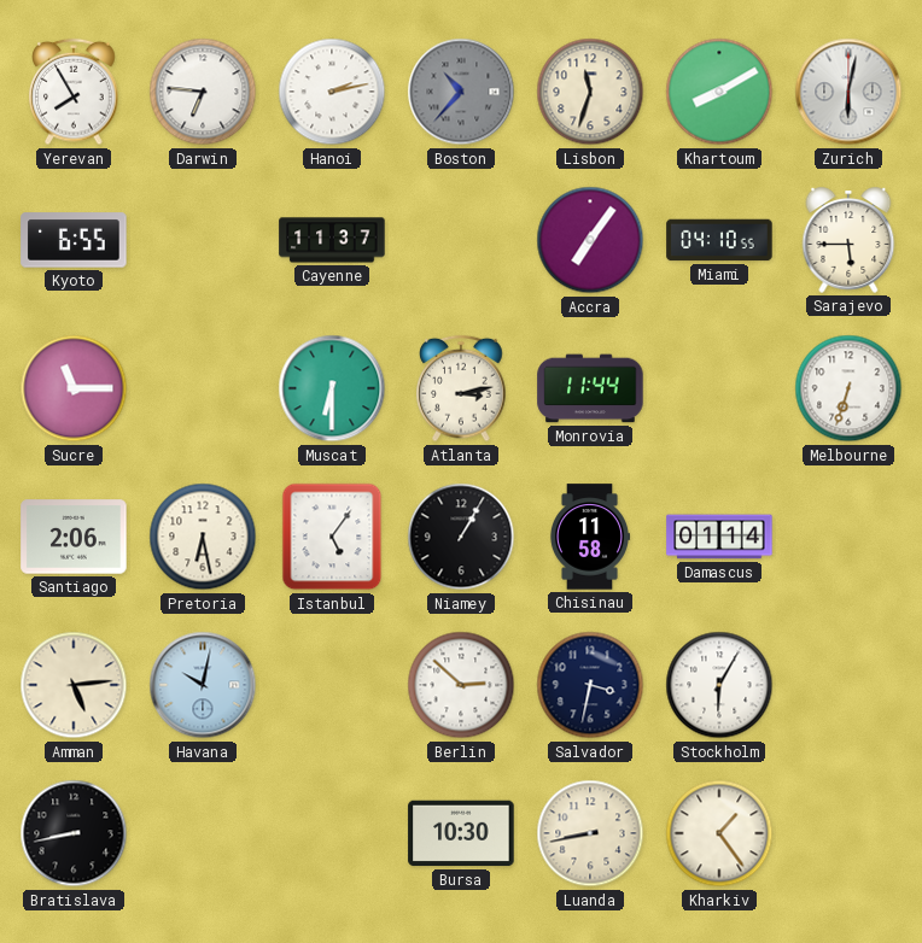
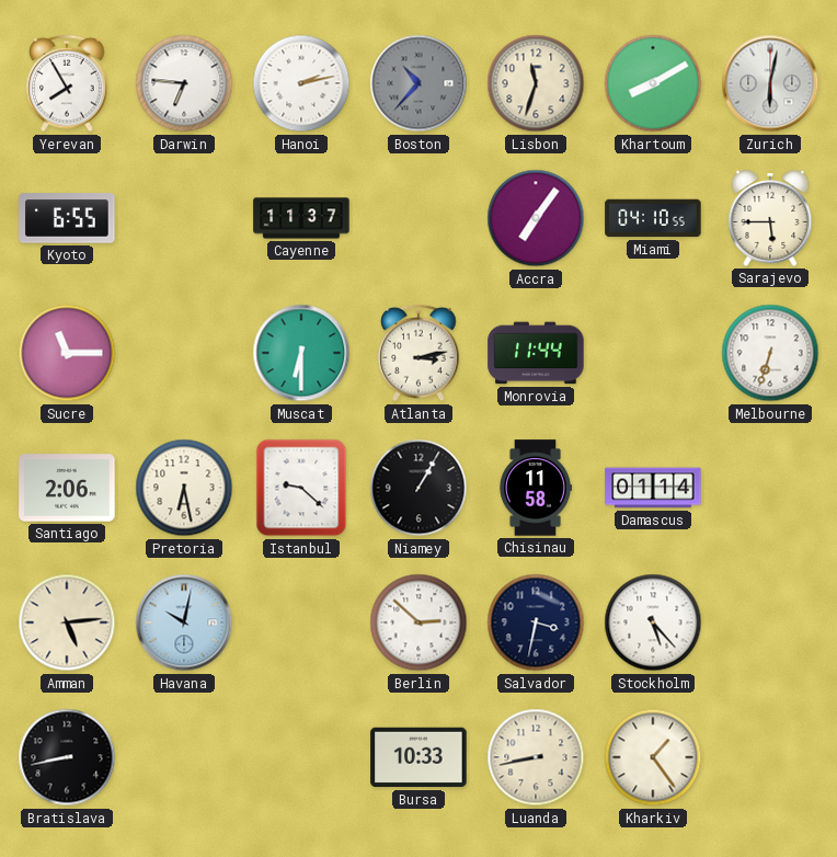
Istanbul: 5:06 -> 9:22
Stockholm: 6:05 -> 5:23
Bursa: 10:30 -> 10:33
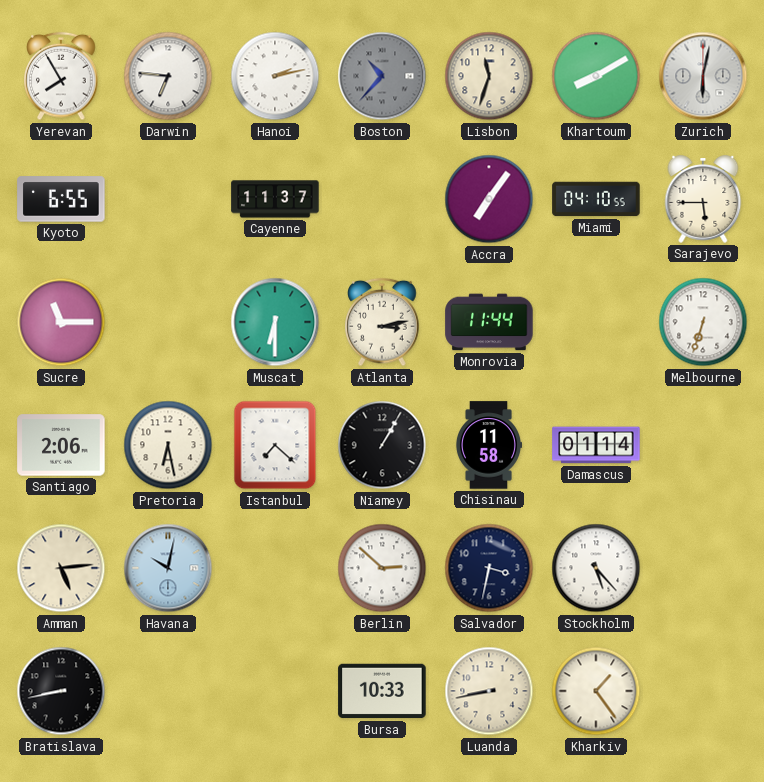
Istanbul: 9:22 -> 7:22
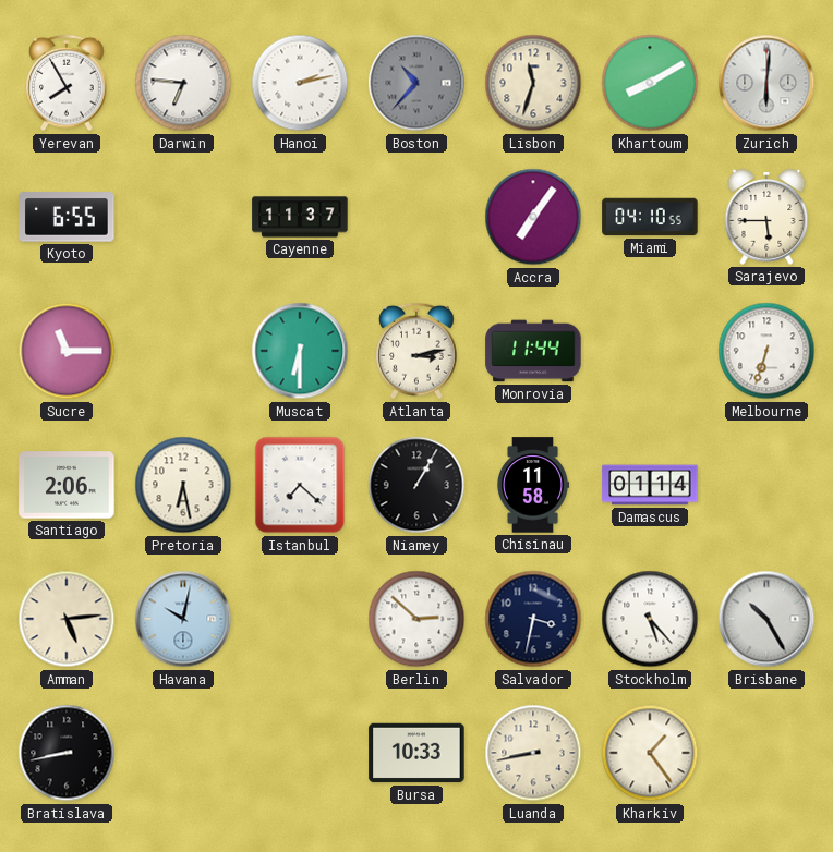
Zurich: 6:02 -> 6:01
Brisbane: none -> 10:25
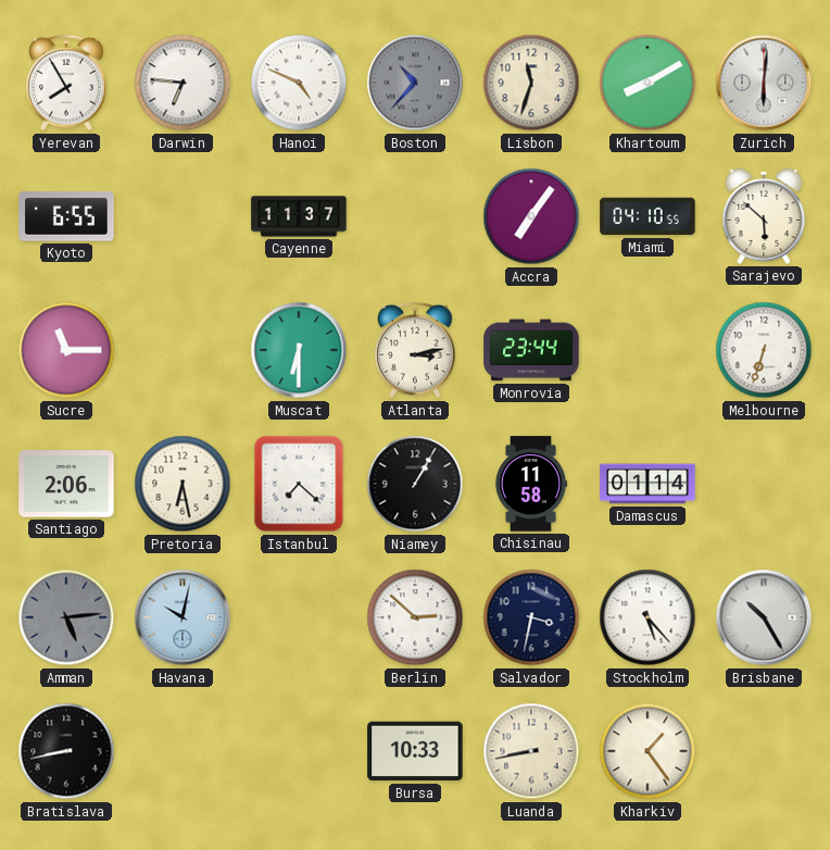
Hanoi: 2:13 -> 4:49
Sarajevo: 5:45 -> 5:52
Monrovia: 11:44 -> 23:44
Amman dial: cream -> grey
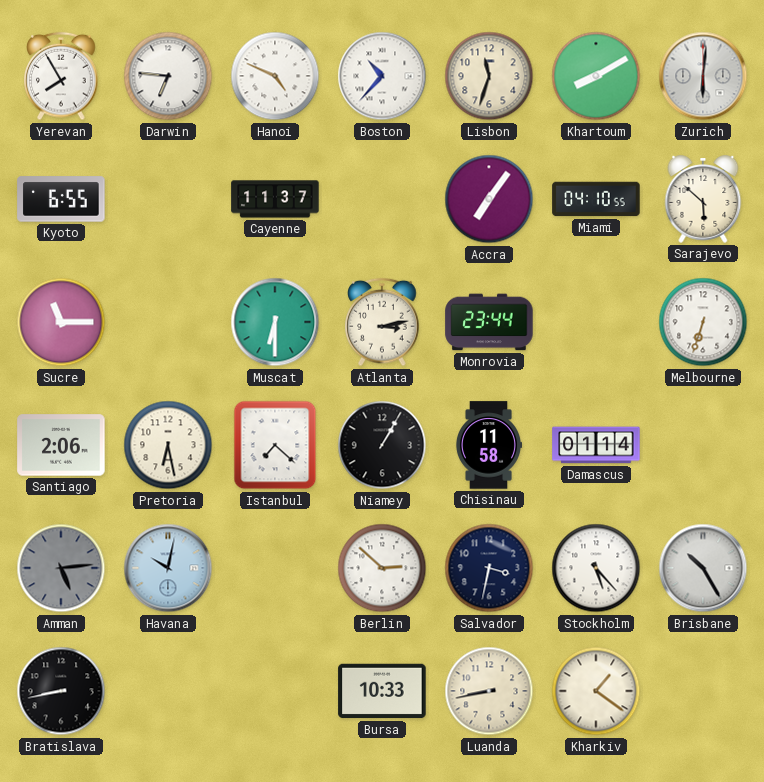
Boston dial: grey -> white
Kharkiv: 1:24 -> 1:21
